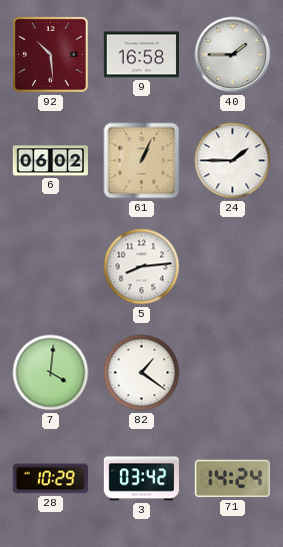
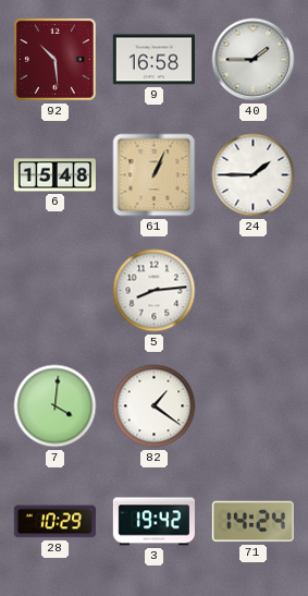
6: 06:02 -> 15:48
3: 03:42 -> 19:42
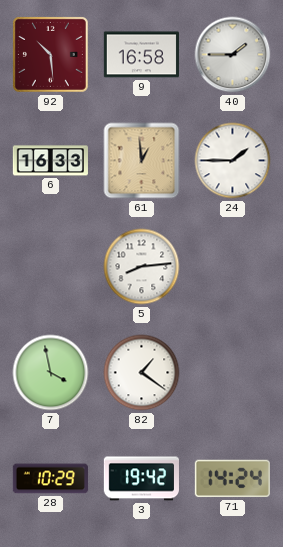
6: 15:48 -> 16:33
61: 1:04 -> 12:59
7: 4:01 -> 3:58
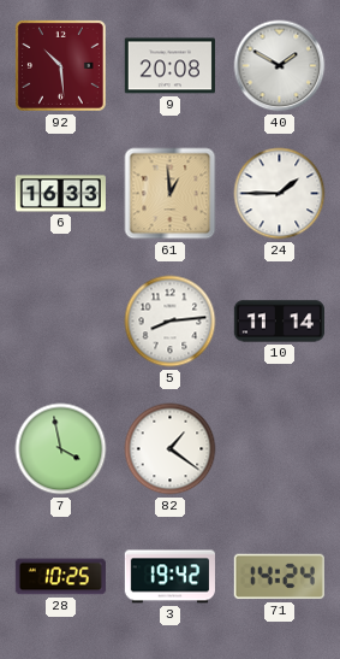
9: 16:58 -> 20:08
40: 1:45 -> 1:50
10: none -> 11:14
28: 10:29 -> 10:25
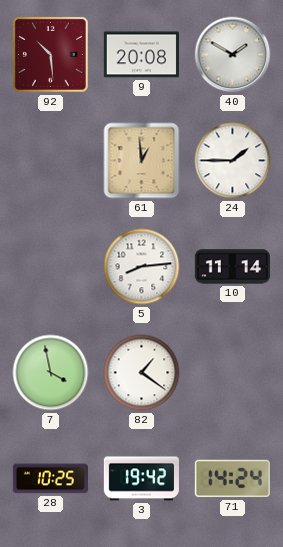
6: 16:33 -> none
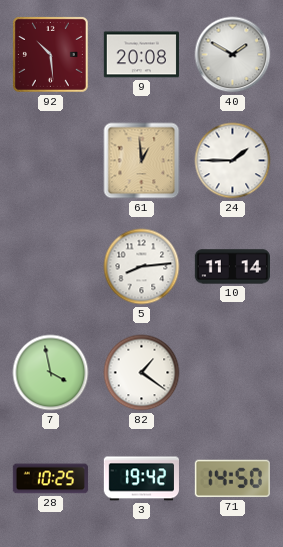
71: 14:24 -> 14:50
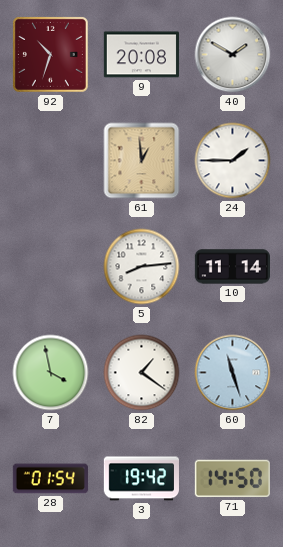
92: 10:29 -> 10:33
60: none -> 11:27
28: 10:25 -> 01:54
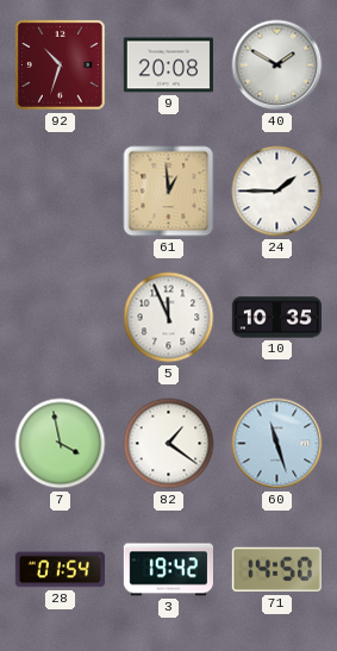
5: 8:14 -> 11:56
10: 11:14 -> 10:35
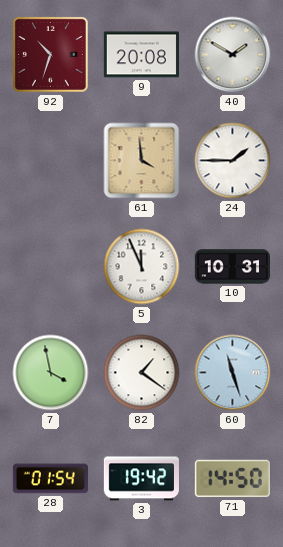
61: 12:59 -> 3:59
10: 10:35 -> 10:31
